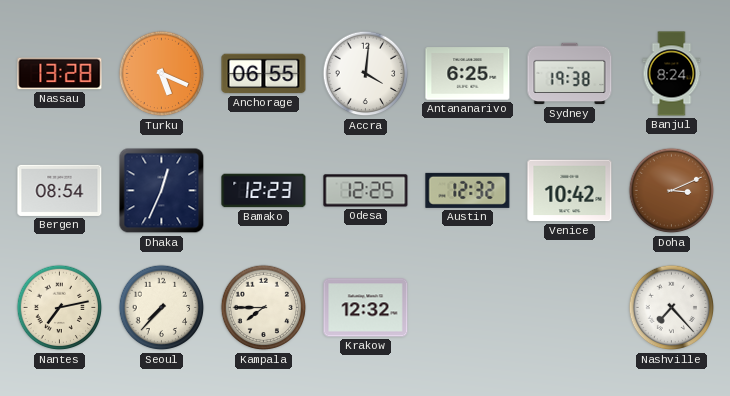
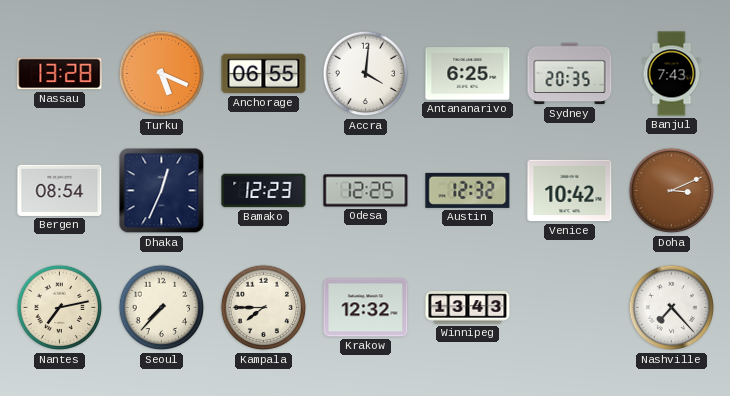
Sydney: 19:38 -> 20:35
Banjul: 8:24 -> 7:43
Winnipeg: none -> 13:43
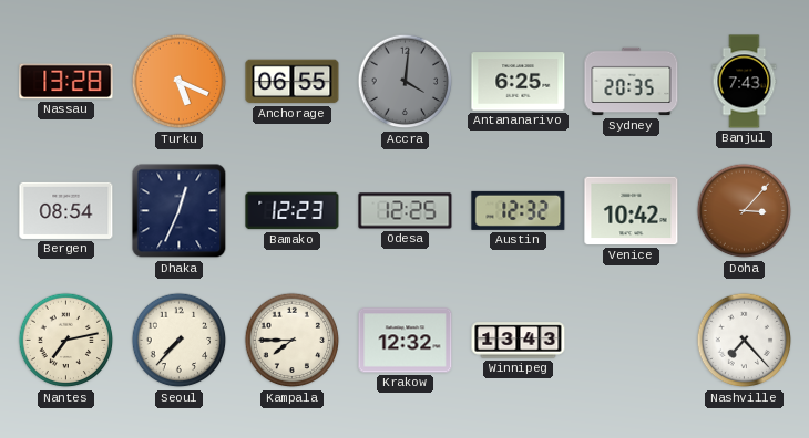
Accra dial: white -> grey
Doha: 3:11 -> 3:07
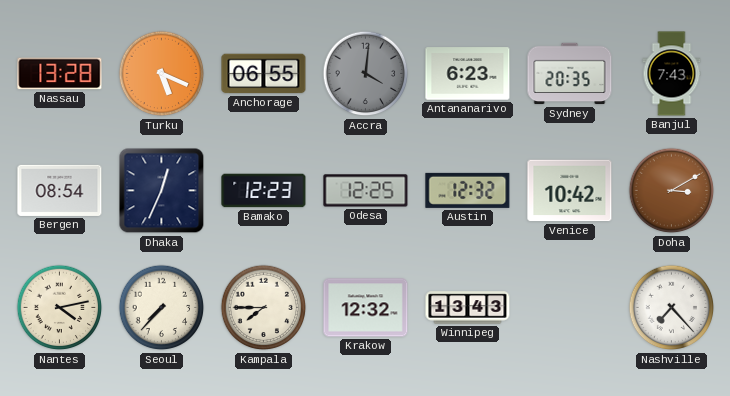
Antananarivo: 6:25 -> 6:23
Doha: 3:07 -> 3:10
Nantes: 7:13 -> 4:13
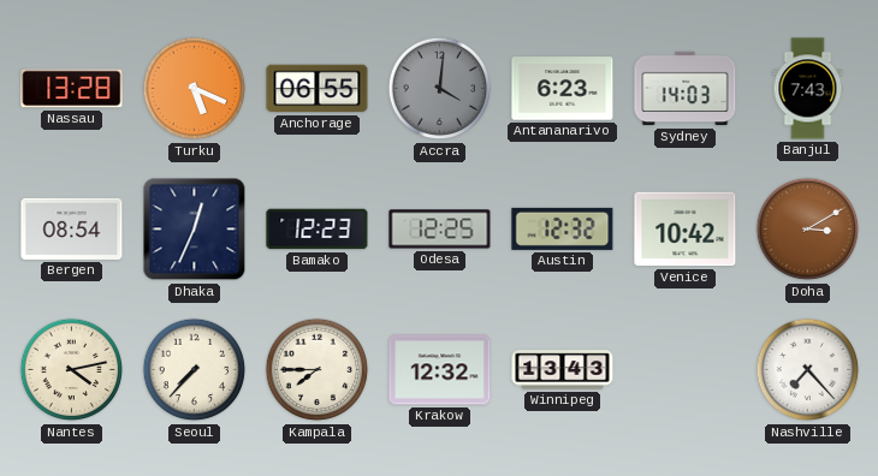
Sydney: 20:35 -> 14:03
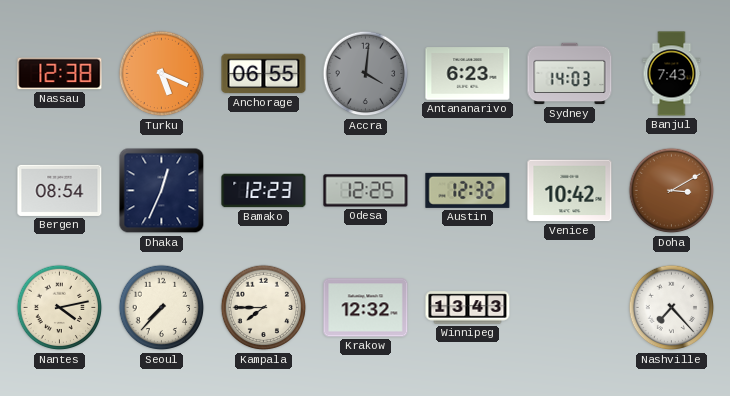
Nassau: 13:28 -> 12:38
